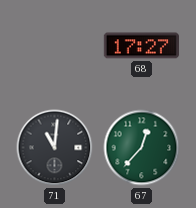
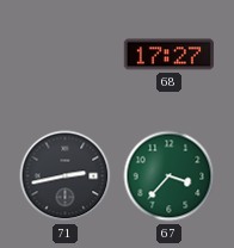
71: 11:01 -> 2:43
67: 12:37 -> 3:37
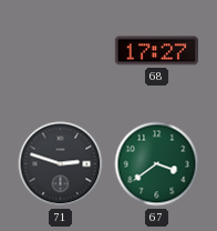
71: 2:43 -> 2:48
67: 3:37 -> 3:39
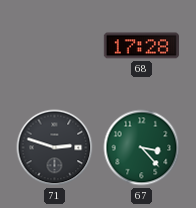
68: 17:27 -> 17:28
67: 3:39 -> 3:23
